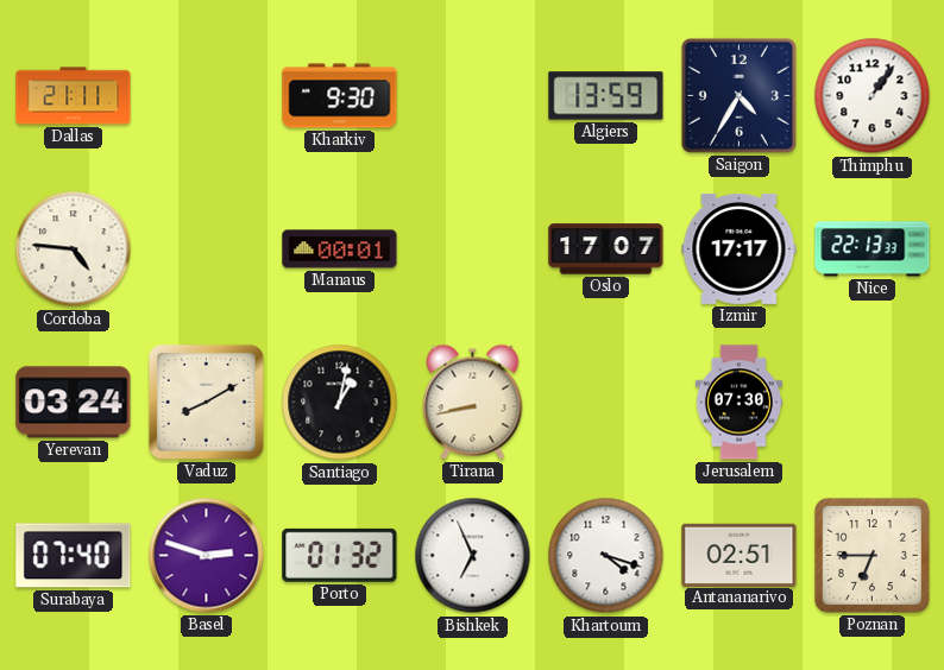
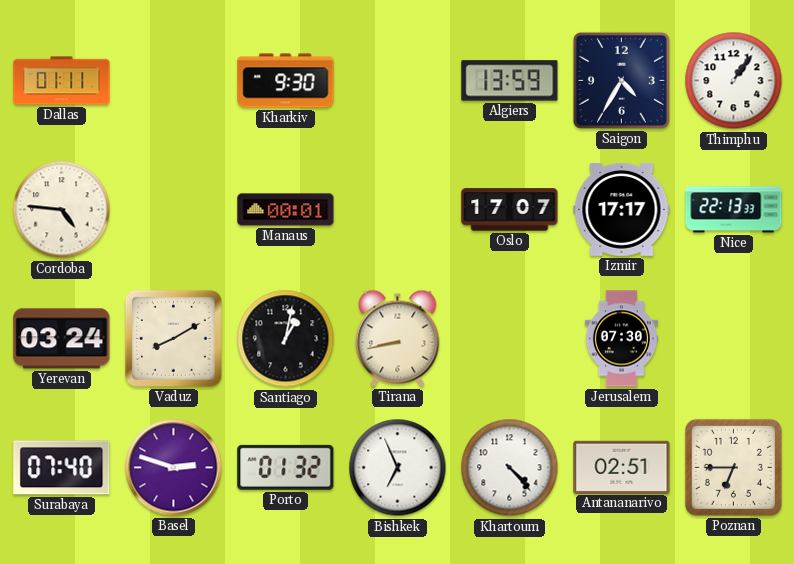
Dallas: 21:11 -> 01:11
Khartoum: 4:18 -> 4:23
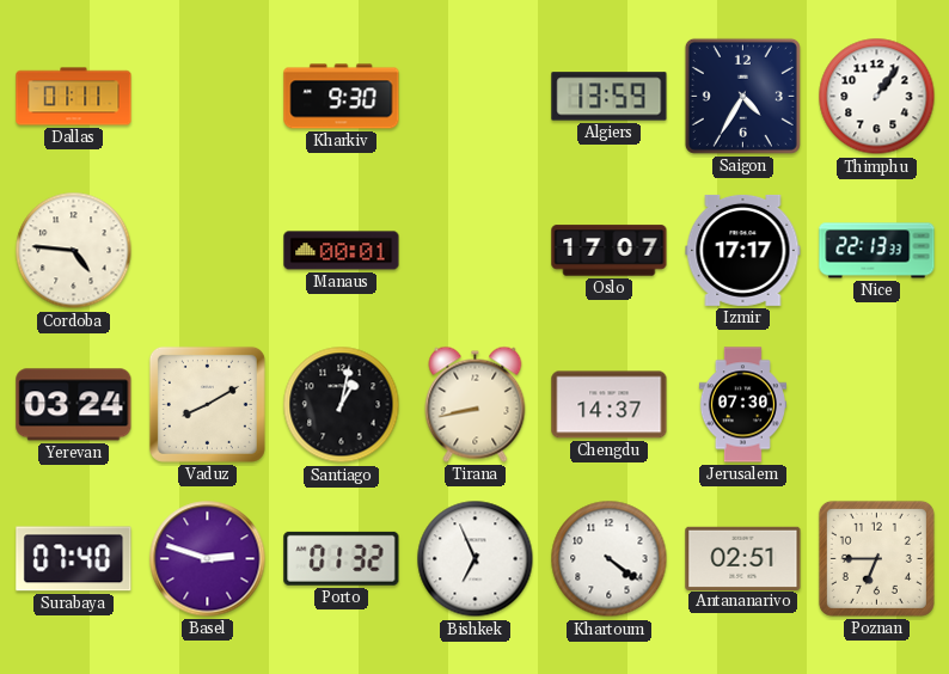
Chengdu: none -> 14:37
Khartoum: 4:23 -> 4:21
